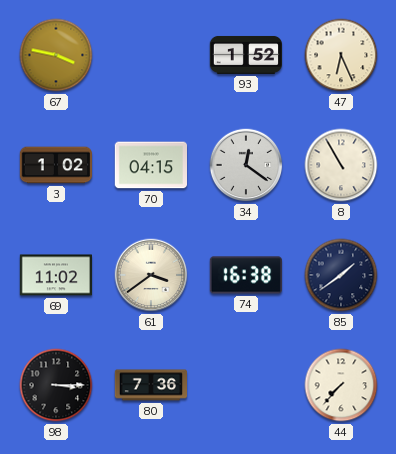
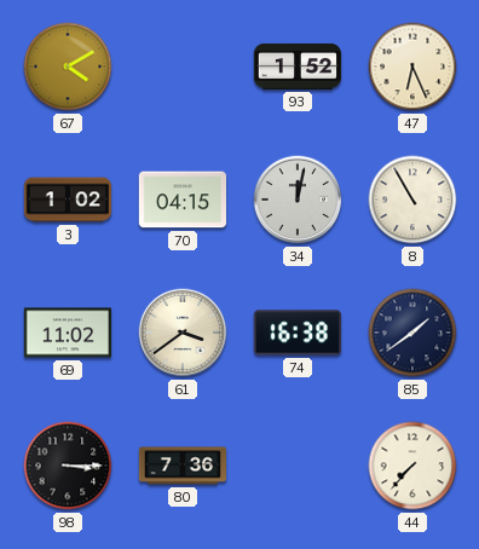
67: 3:47 -> 4:10
34: 12:21 -> 12:02
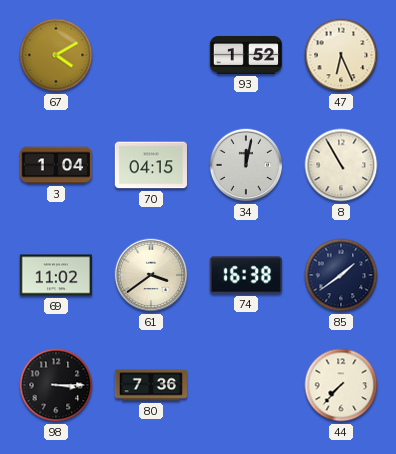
3: 1:02 -> 1:04
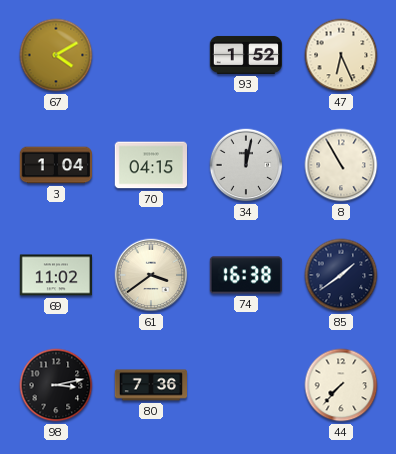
98: 3:15 -> 3:13
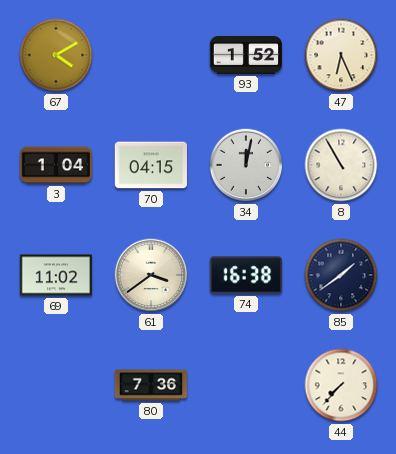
98: 3:13 -> none
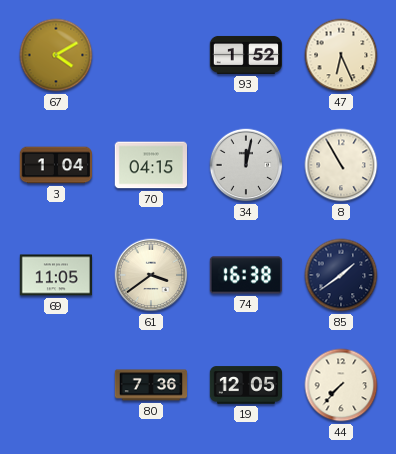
69: 11:02 -> 11:05
19: none -> 12:05
